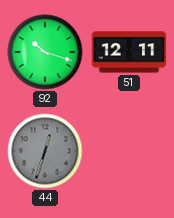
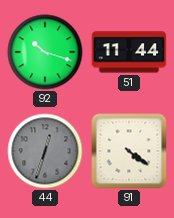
51: 12:11 -> 11:44
91: none -> 4:21
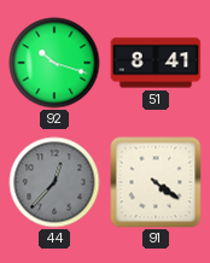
51: 11:44 -> 8:41
44: 12:33 -> 12:37
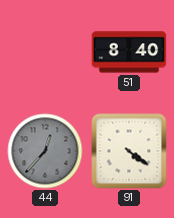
92: 10:18 -> none
51: 8:41 -> 8:40
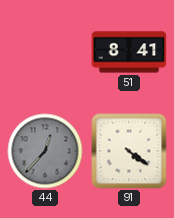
51: 8:40 -> 8:41
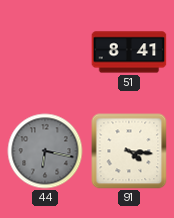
44: 12:37 -> 6:17
91: 4:21 -> 4:16
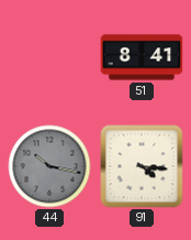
44: 6:17 -> 10:17
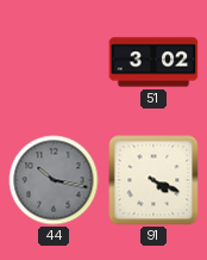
51: 8:41 -> 3:02
91: 4:16 -> 4:19
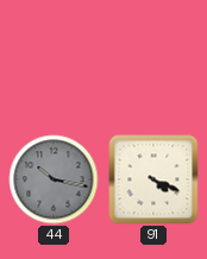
51: 3:02 -> none
